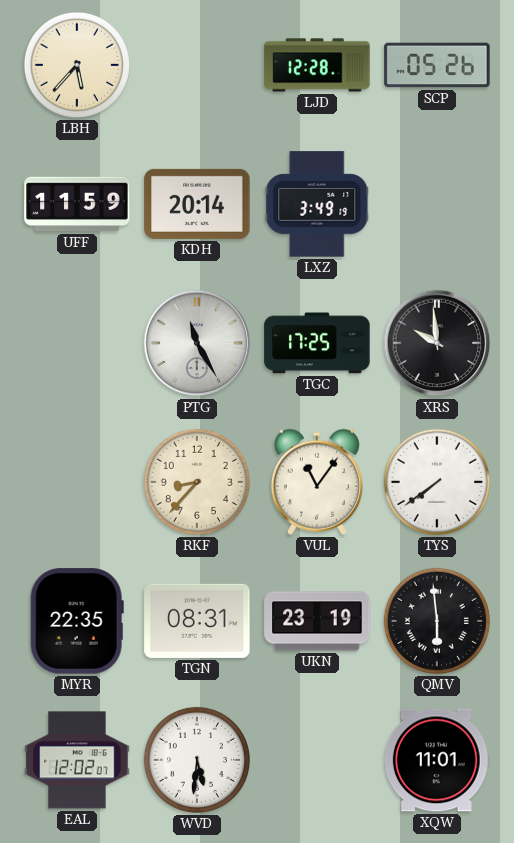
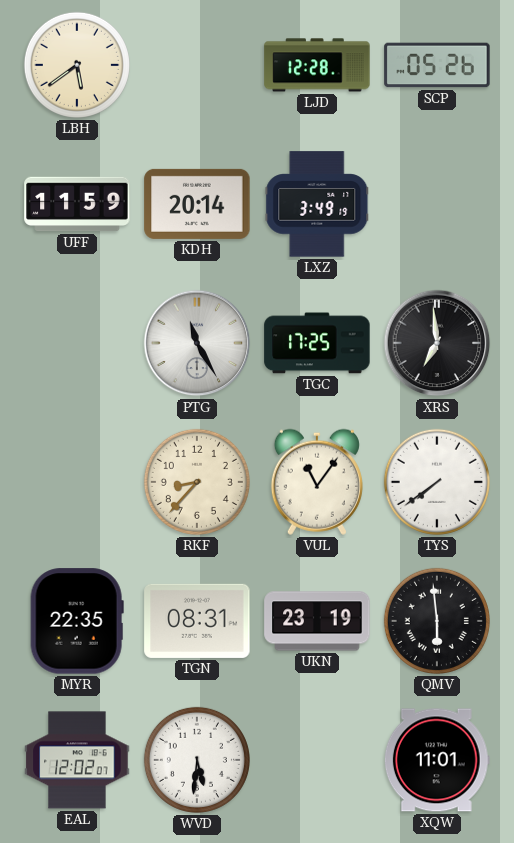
LBH: 5:37 -> 5:39
XRS: 9:59 -> 6:59
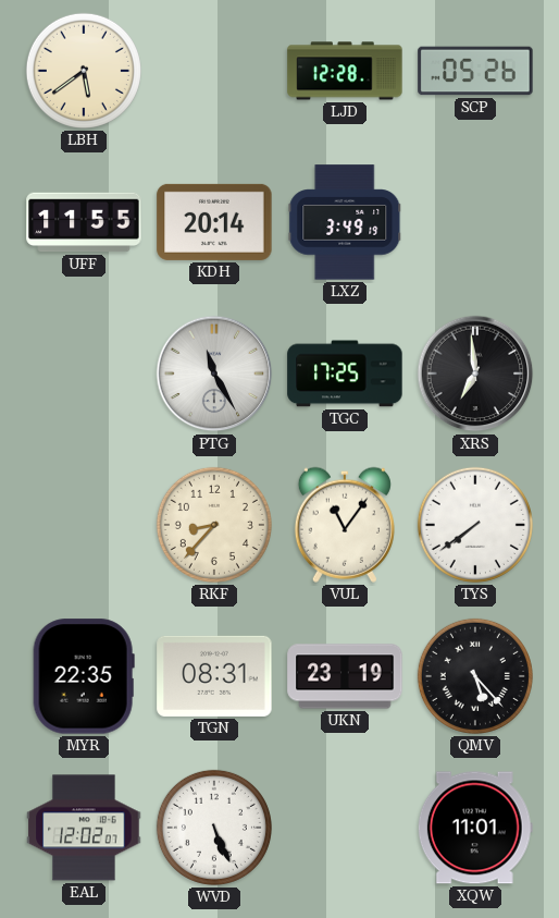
UFF: 11:59 -> 11:55
QMV: 5:59 -> 5:23
WVD: 5:31 -> 5:26
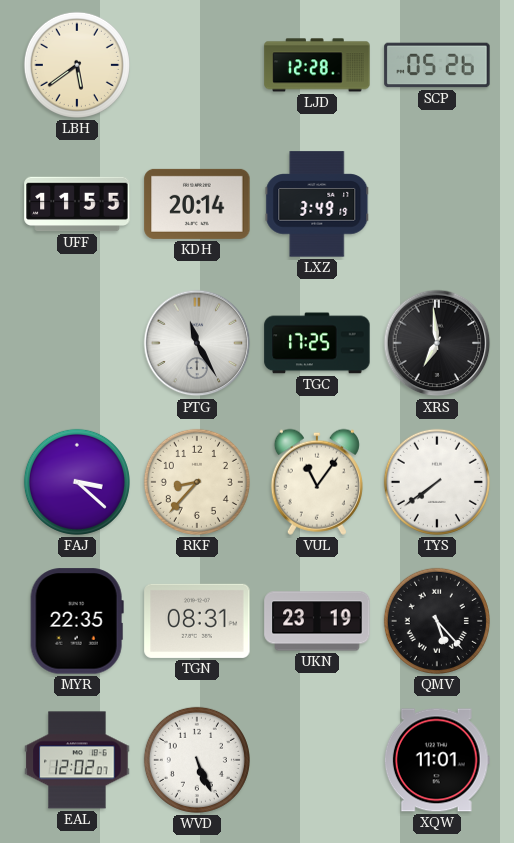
FAJ: none -> 3:22
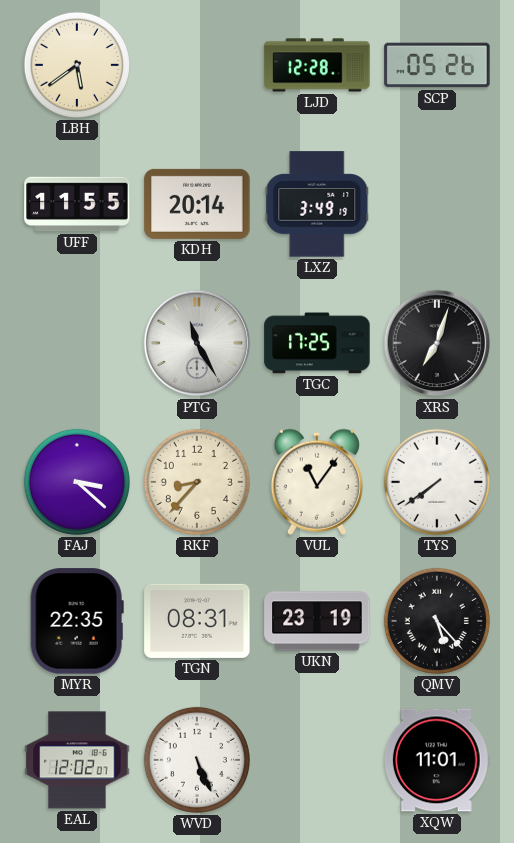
XRS: 6:59 -> 7:03
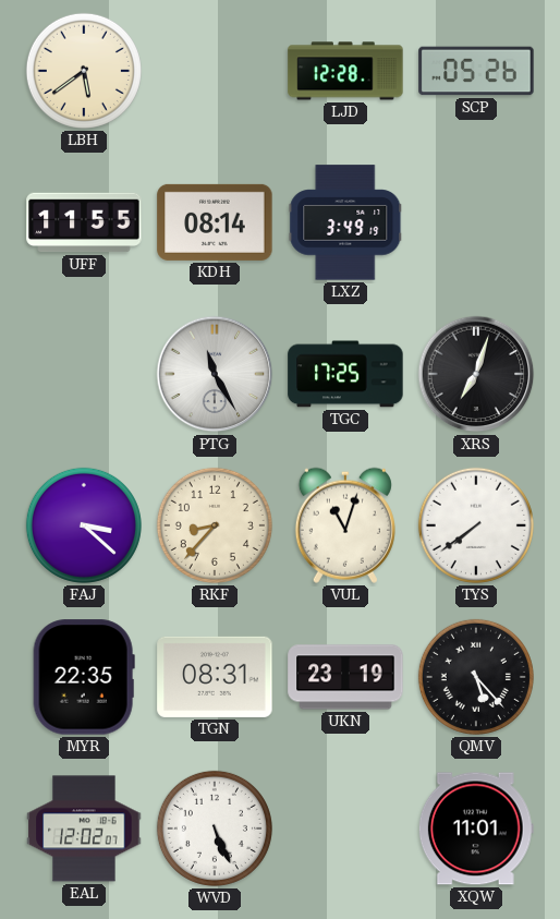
KDH: 20:14 -> 08:14
VUL: 11:06 -> 11:03
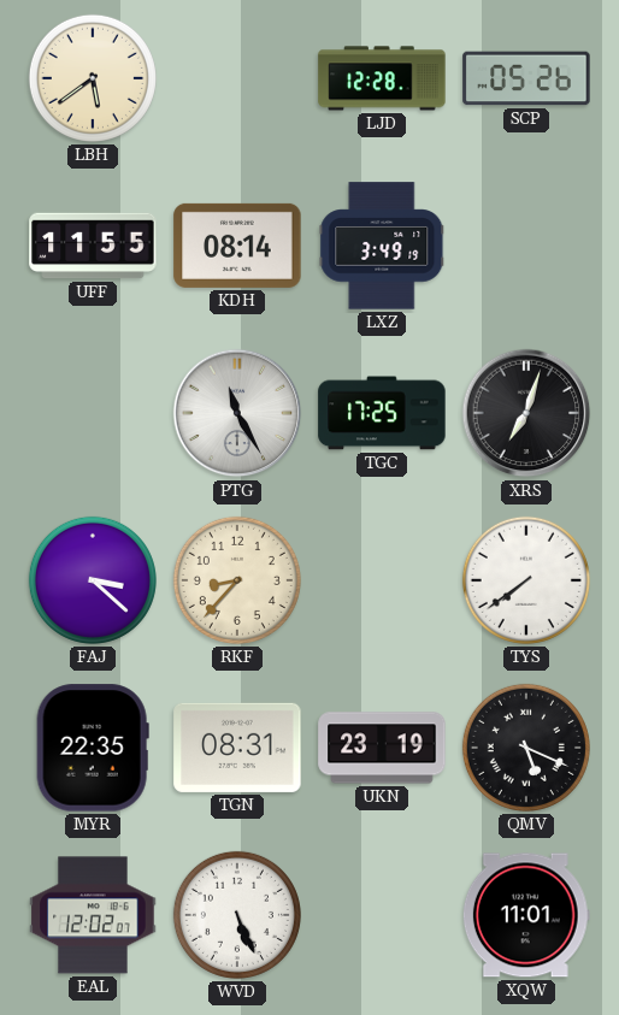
VUL: 11:03 -> none
QMV: 5:23 -> 5:19
